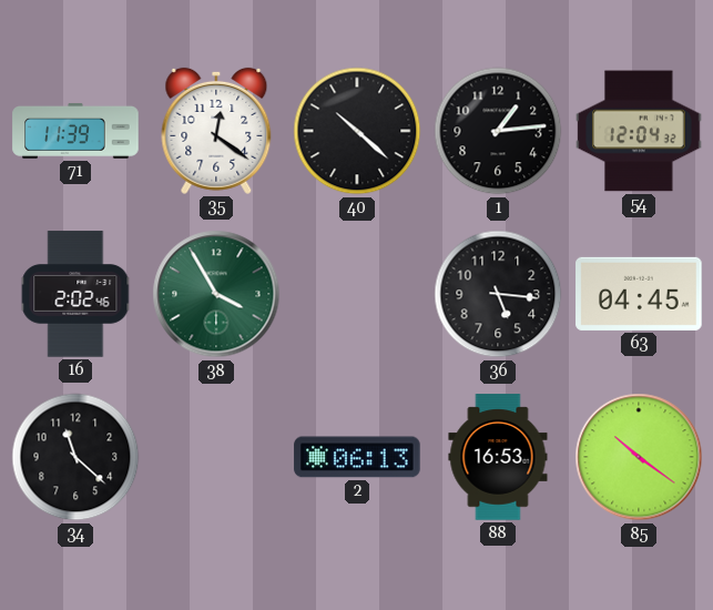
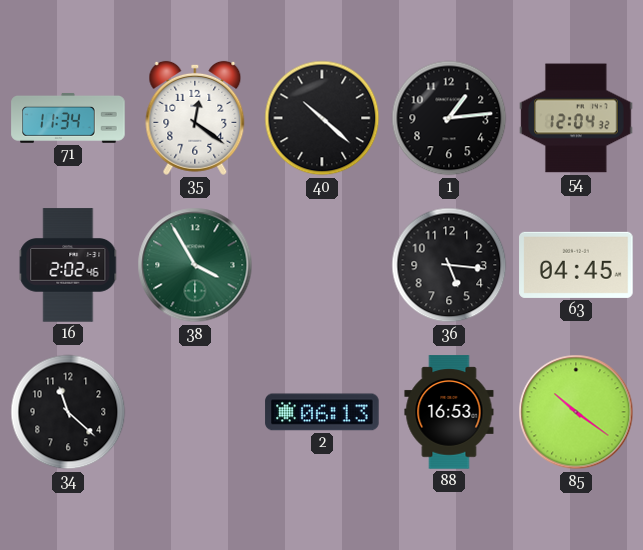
71: 11:39 -> 11:34
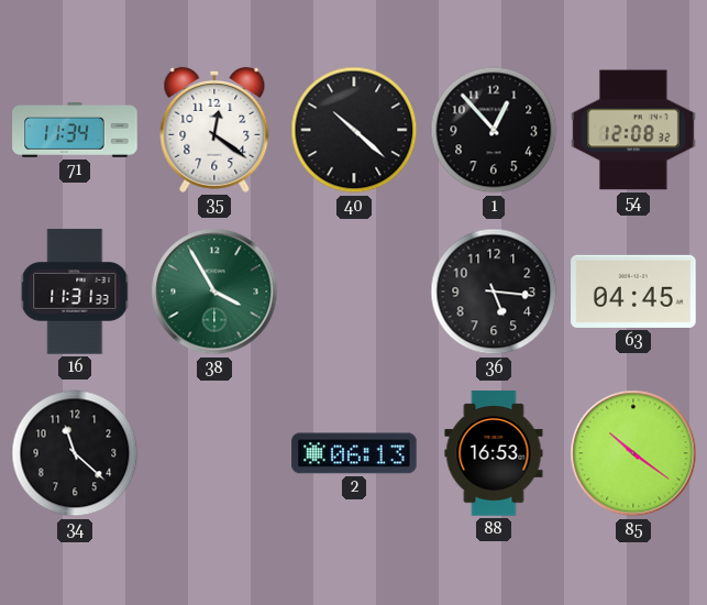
1: 1:14 -> 12:53
54: 12:04 -> 12:08
16: 2:02 -> 11:31
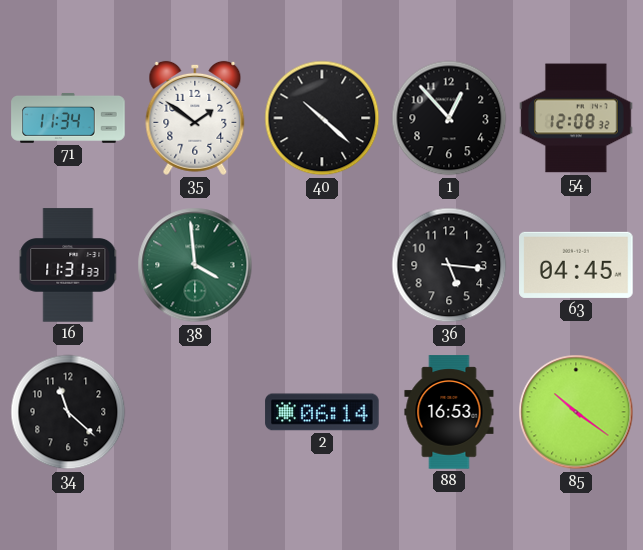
35: 12:21 -> 1:51
38: 3:55 -> 3:59
2: 06:13 -> 06:14
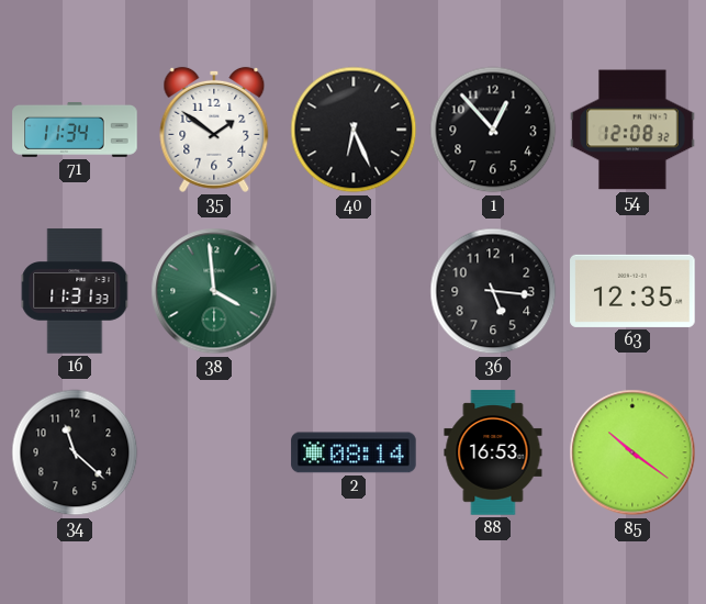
40: 10:22 -> 6:26
63: 04:45 -> 12:35
2: 06:14 -> 08:14
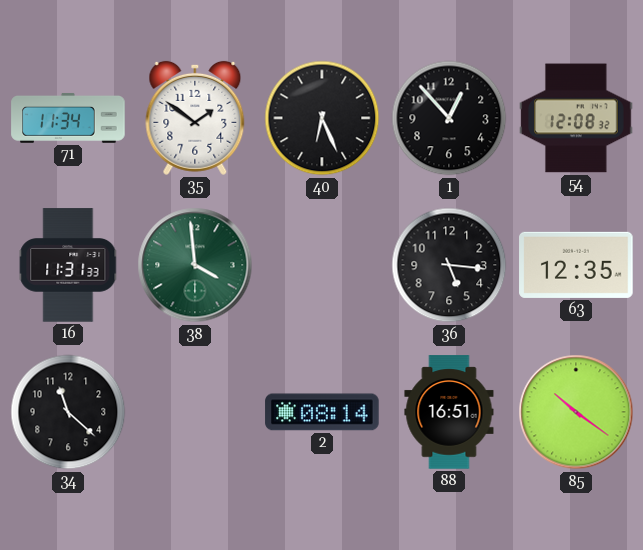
88: 16:53 -> 16:51
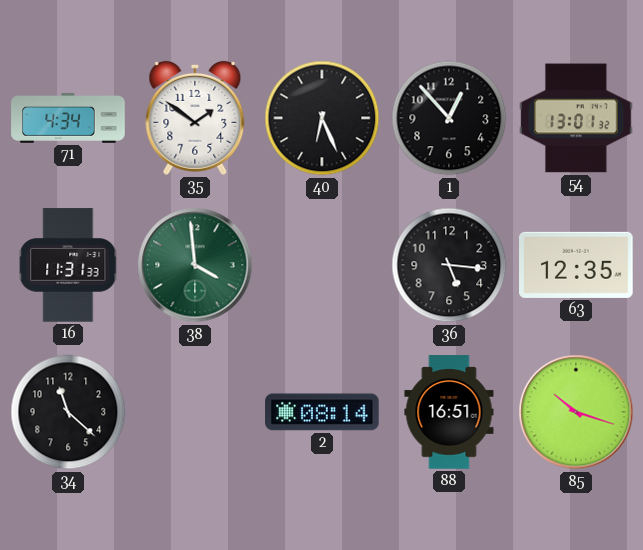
71: 11:34 -> 4:34
54: 12:08 -> 13:01
85: 10:21 -> 10:18
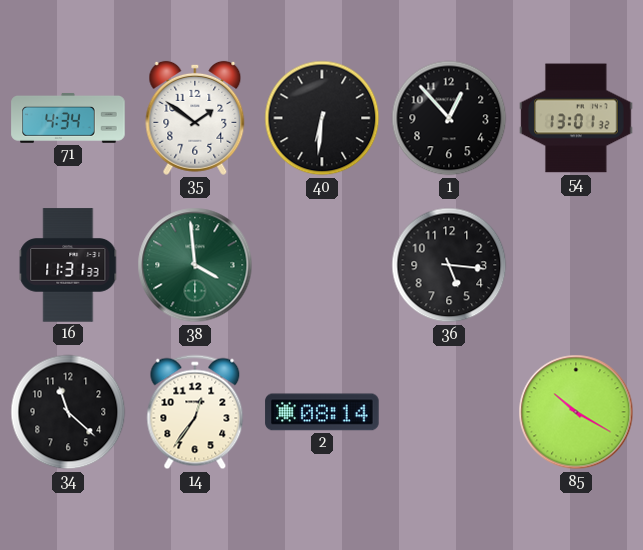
40: 6:26 -> 6:31
63: 12:35 -> none
14: none -> 12:36
88: 16:51 -> none
85: 10:18 -> 10:20
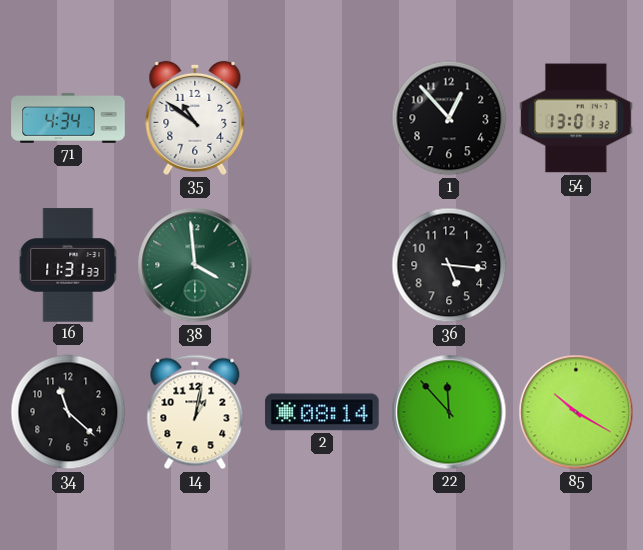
35: 1:51 -> 10:51
40: 6:31 -> none
14: 12:36 -> 1:02
22: none -> 11:53
